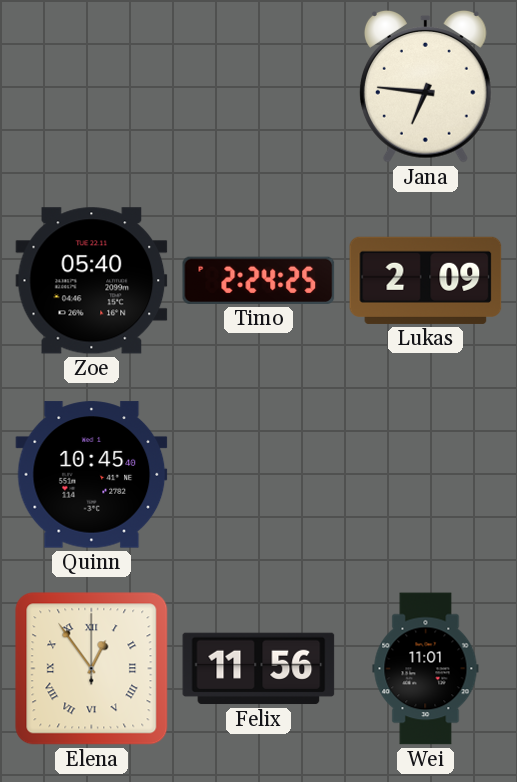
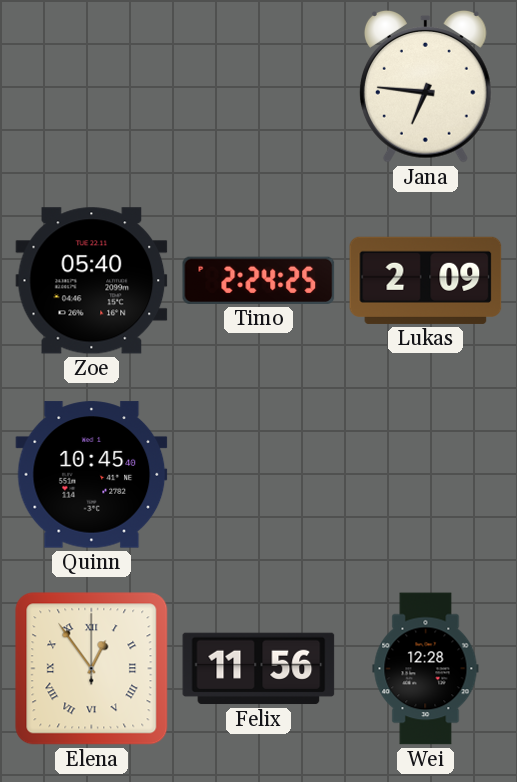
Wei: 11:01 -> 12:28
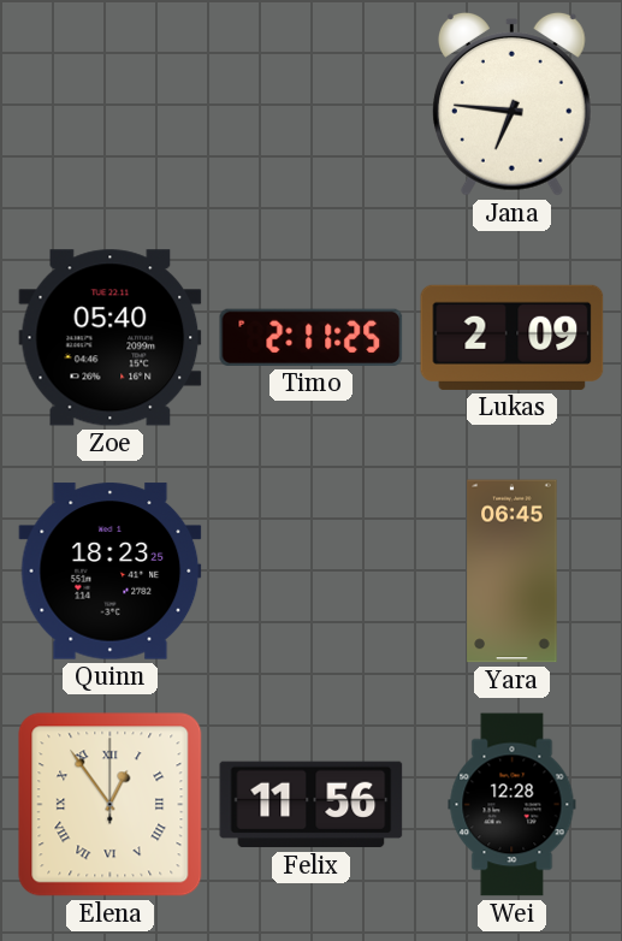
Timo: 2:24 -> 2:11
Quinn: 10:45 -> 18:23
Yara: none -> 06:45
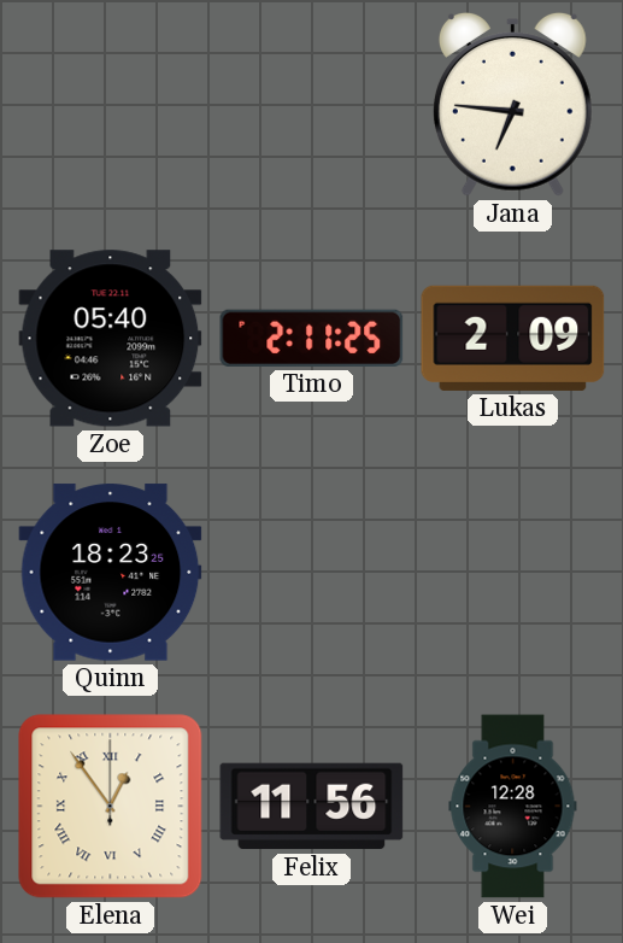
Yara: 06:45 -> none
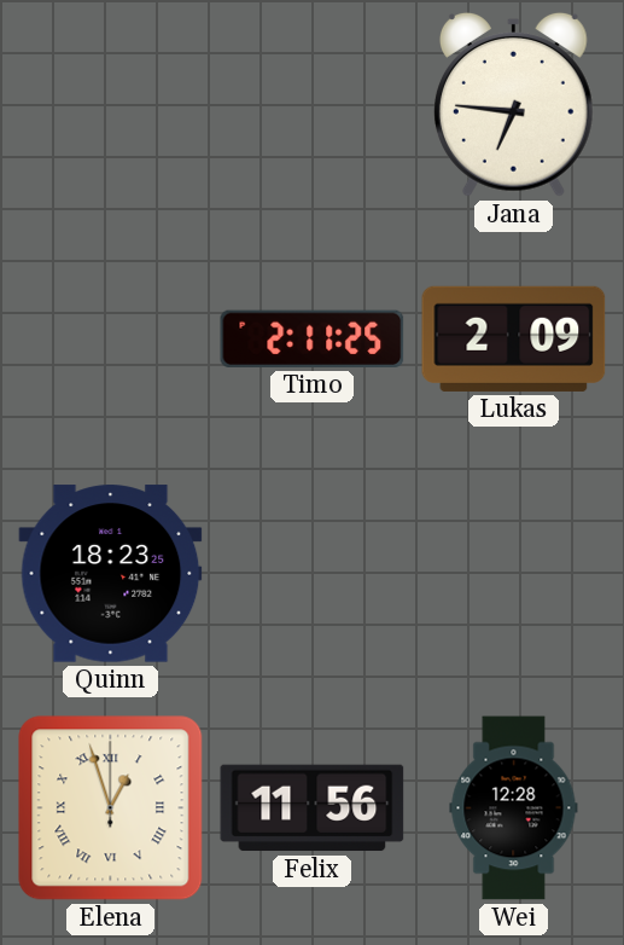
Zoe: 05:40 -> none
Elena: 12:54 -> 12:57
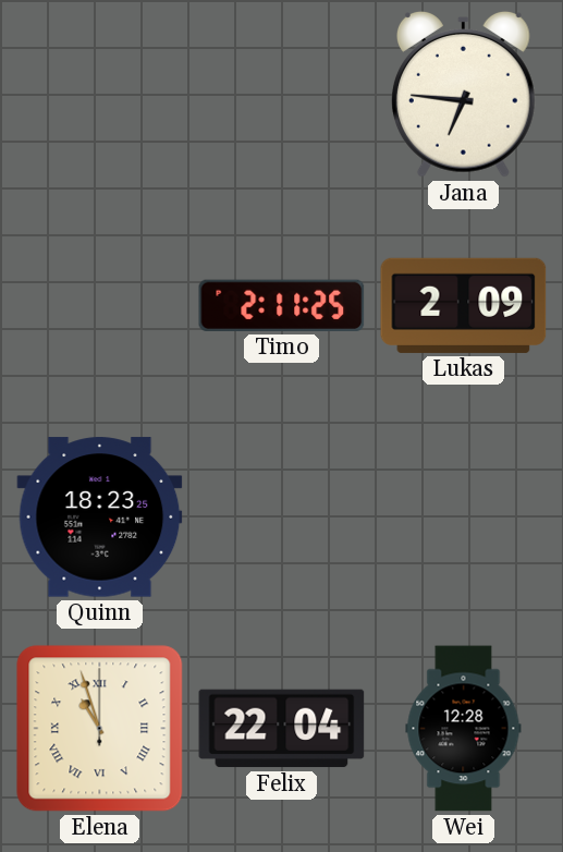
Elena: 12:57 -> 10:57
Felix: 11:56 -> 22:04
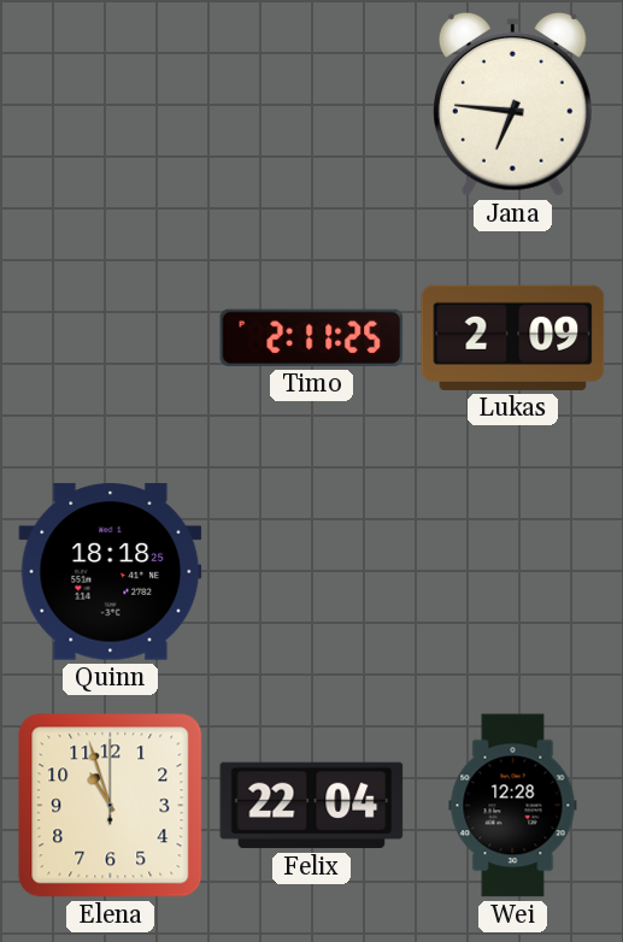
Quinn: 18:23 -> 18:18
Elena numerals: Roman -> Arabic
